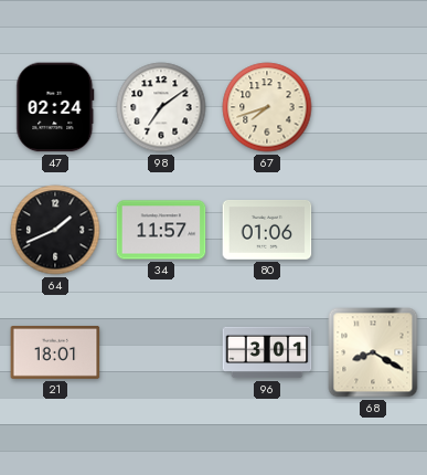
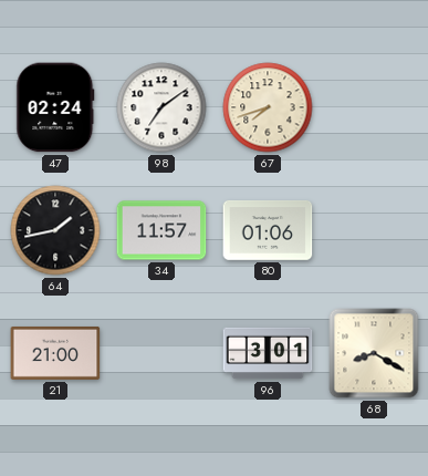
64: 1:41 -> 1:43
21: 18:01 -> 21:00
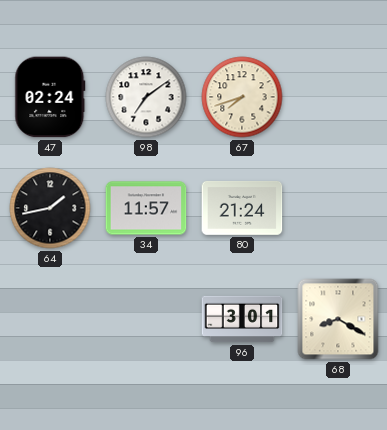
80: 01:06 -> 21:24
21: 21:00 -> none
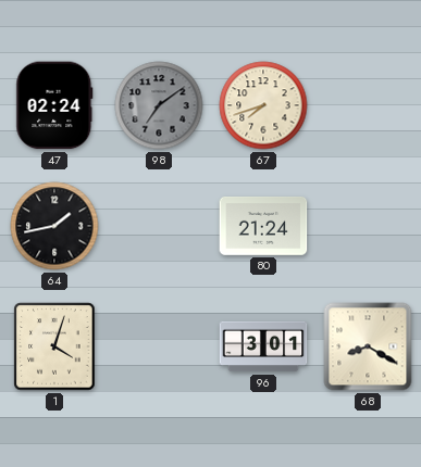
98 dial: white -> grey
34: 11:57 -> none
1: none -> 4:03
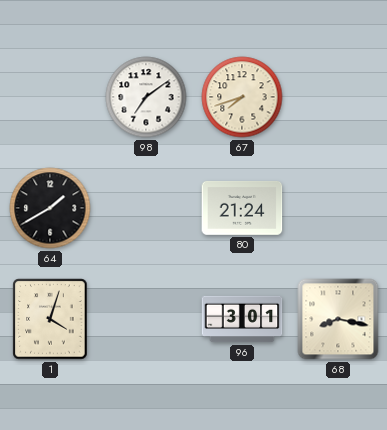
47: 02:24 -> none
98 dial: grey -> white
64: 1:43 -> 1:40
68: 8:20 -> 8:17
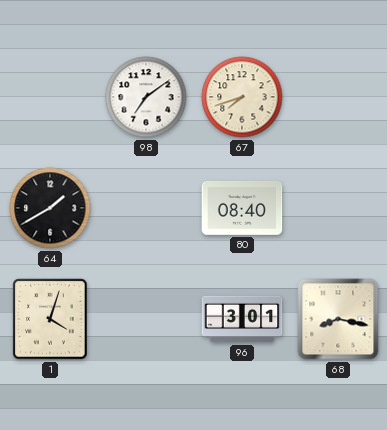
80: 21:24 -> 08:40
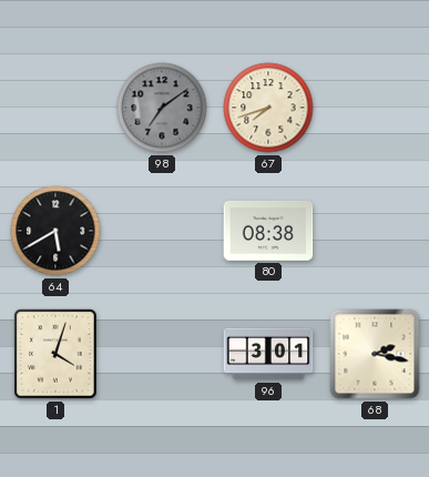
98 dial: white -> grey
64: 1:40 -> 5:40
80: 08:40 -> 08:38
68: 8:17 -> 2:17
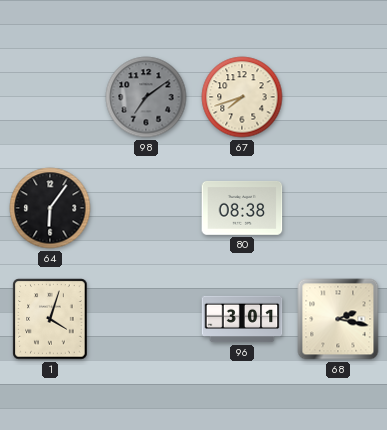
64: 5:40 -> 6:06
